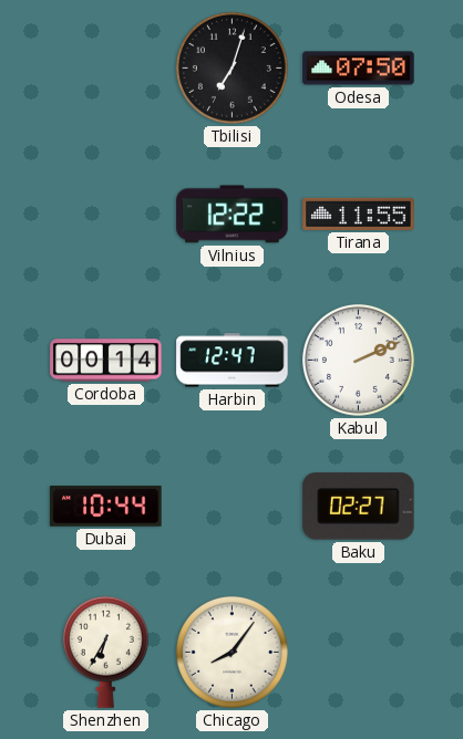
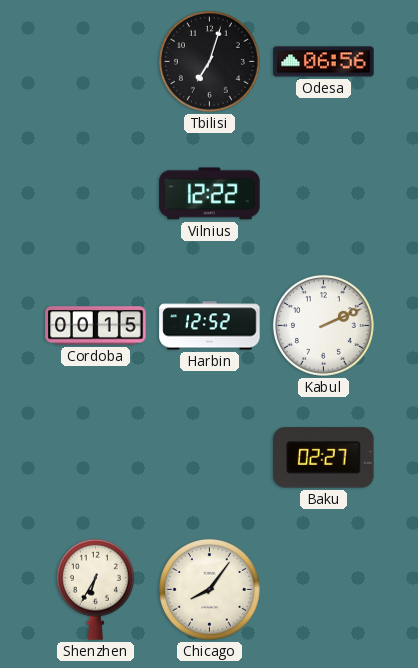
Odesa: 07:50 -> 06:56
Tirana: 11:55 -> none
Cordoba: 00:14 -> 00:15
Harbin: 12:47 -> 12:52
Dubai: 10:44 -> none
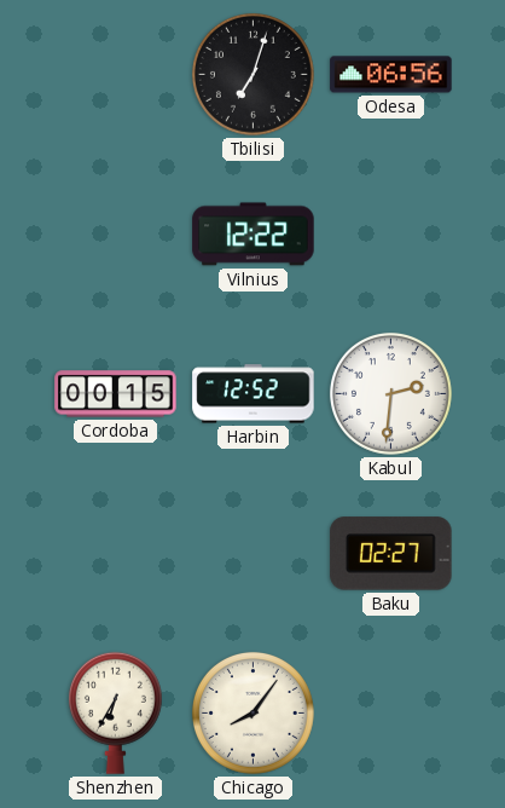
Kabul: 2:11 -> 2:31
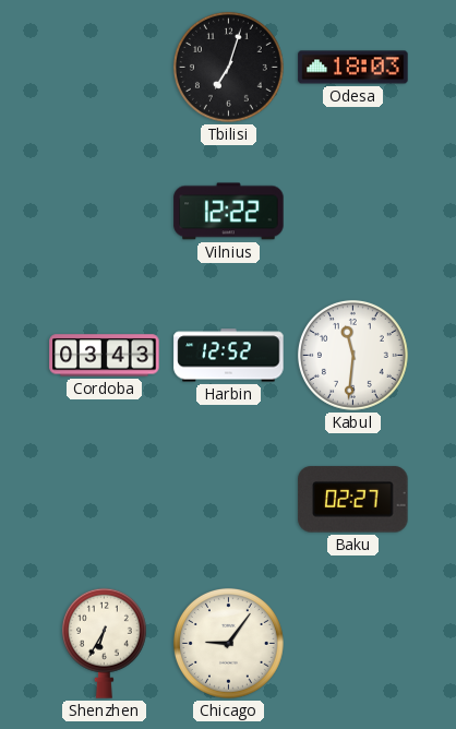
Odesa: 06:56 -> 18:03
Cordoba: 00:15 -> 03:43
Kabul: 2:31 -> 11:31
Chicago: 8:06 -> 9:06
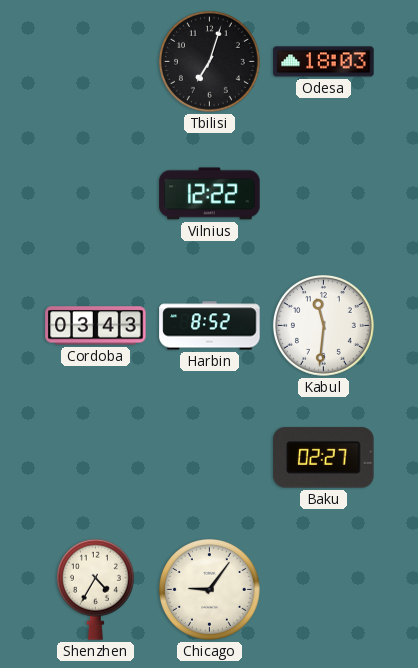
Harbin: 12:52 -> 8:52
Shenzhen: 6:35 -> 4:35
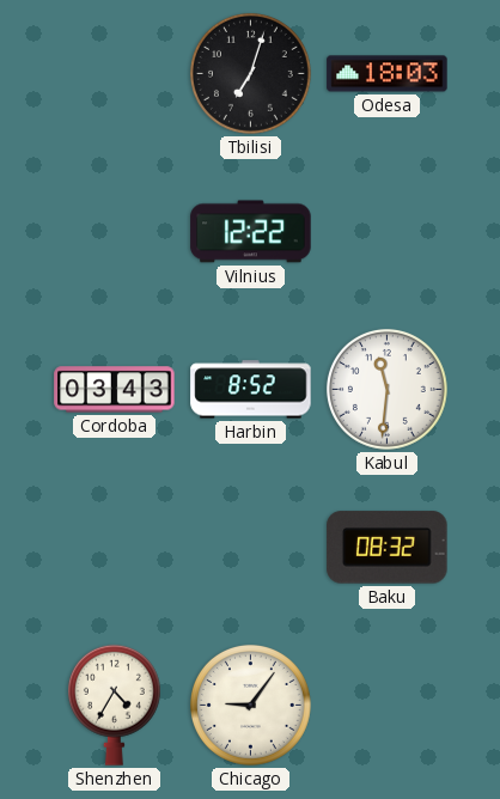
Baku: 02:27 -> 08:32
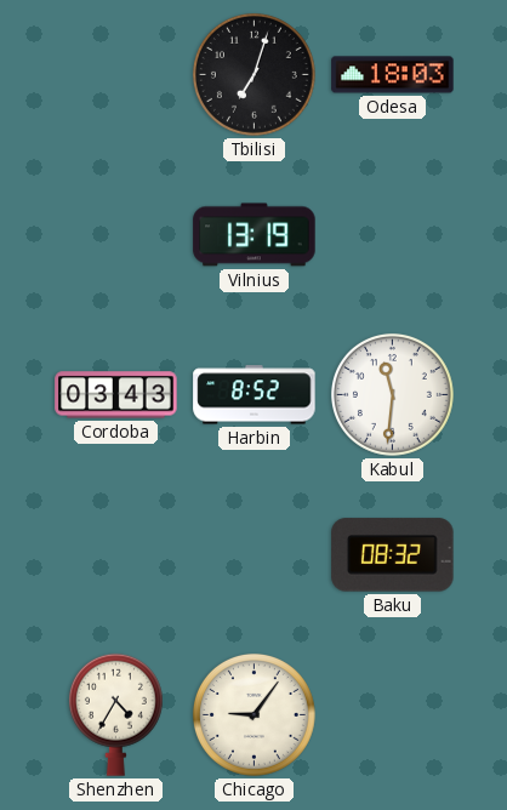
Vilnius: 12:22 -> 13:19
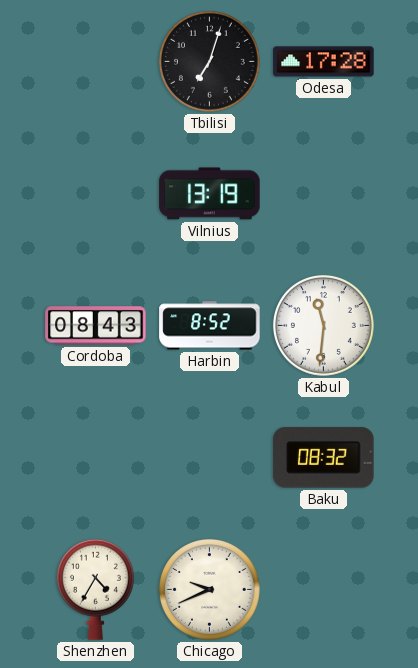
Odesa: 18:03 -> 17:28
Cordoba: 03:43 -> 08:43
Chicago: 9:06 -> 9:41
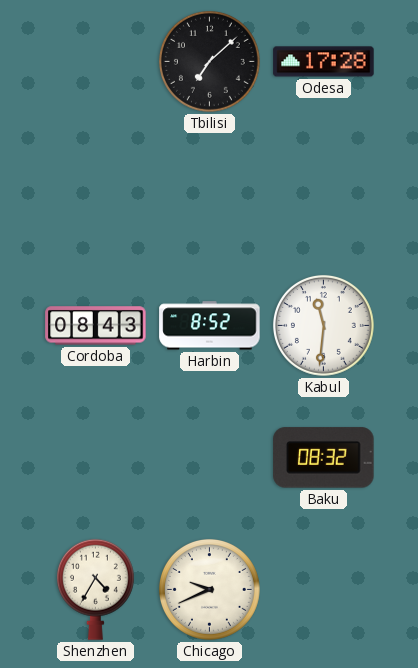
Tbilisi: 7:03 -> 7:08
Vilnius: 13:19 -> none
